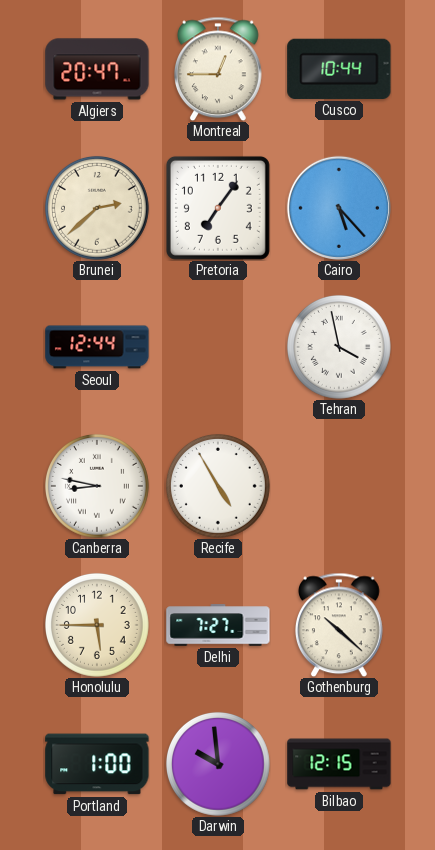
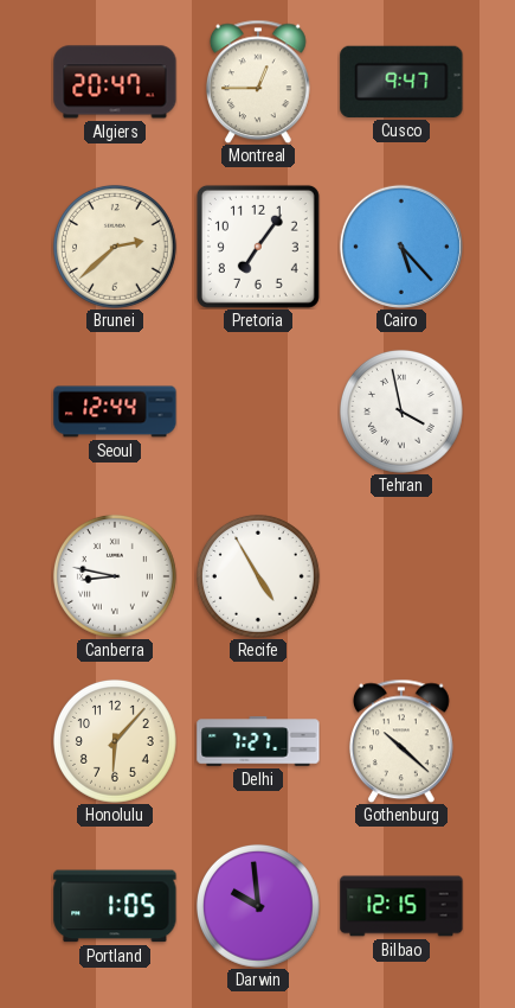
Cusco: 10:44 -> 9:47
Honolulu: 5:45 -> 6:07
Portland: 1:00 -> 1:05
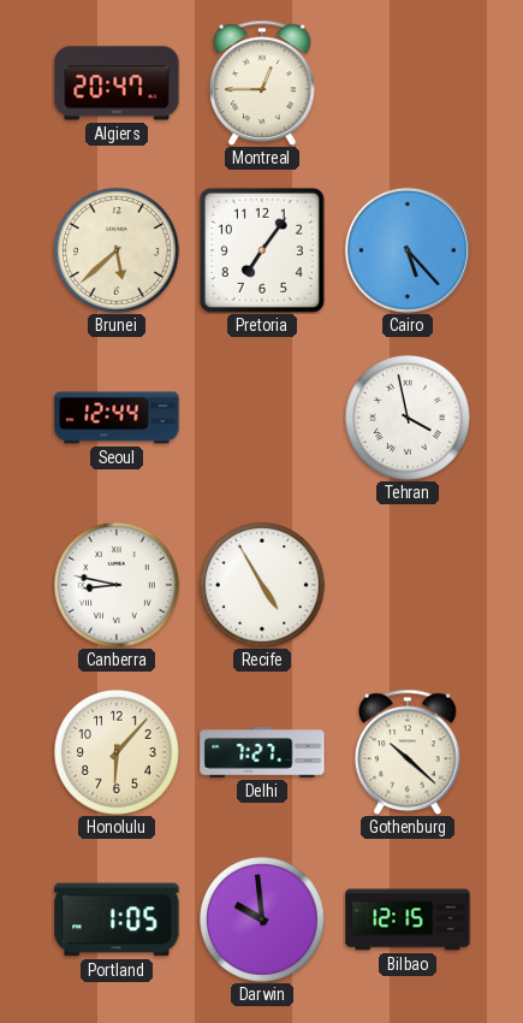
Cusco: 9:47 -> none
Brunei: 2:38 -> 5:38
